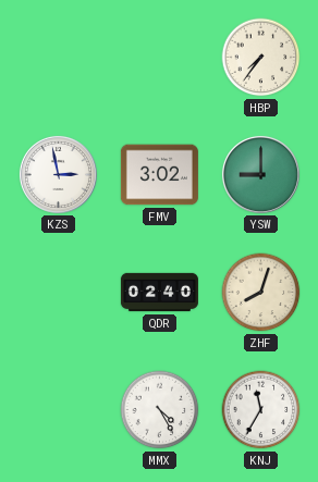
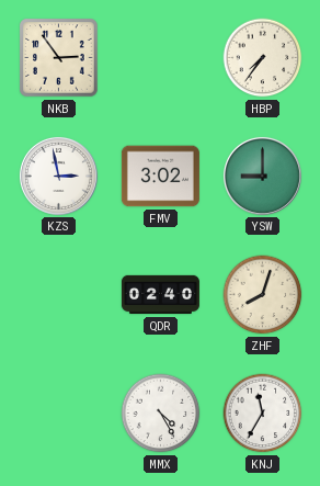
NKB: none -> 2:54
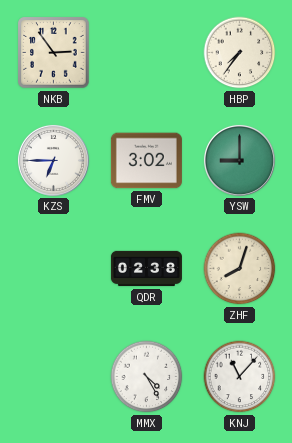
KZS: 2:58 -> 6:45
QDR: 02:40 -> 02:38
KNJ: 11:35 -> 11:07
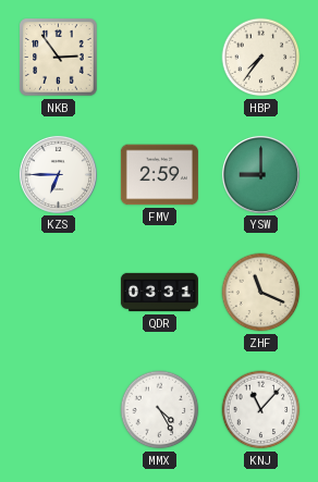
FMV: 3:02 -> 2:59
QDR: 02:38 -> 03:31
ZHF: 8:03 -> 11:19
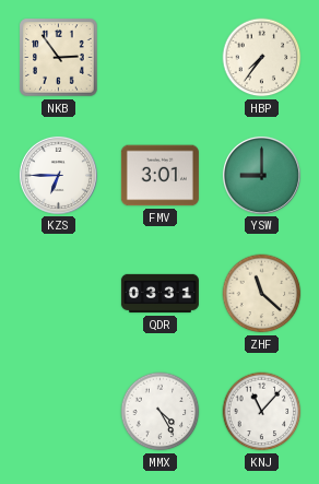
FMV: 2:59 -> 3:01
ZHF: 11:19 -> 11:22
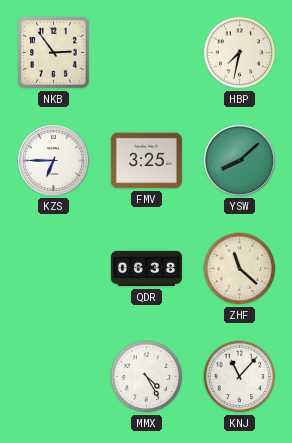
HBP: 7:36 -> 7:32
FMV: 3:01 -> 3:25
YSW: 9:00 -> 8:08
QDR: 03:31 -> 06:38
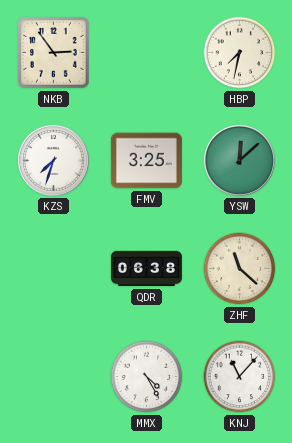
KZS: 6:45 -> 7:33
YSW: 8:08 -> 12:08
